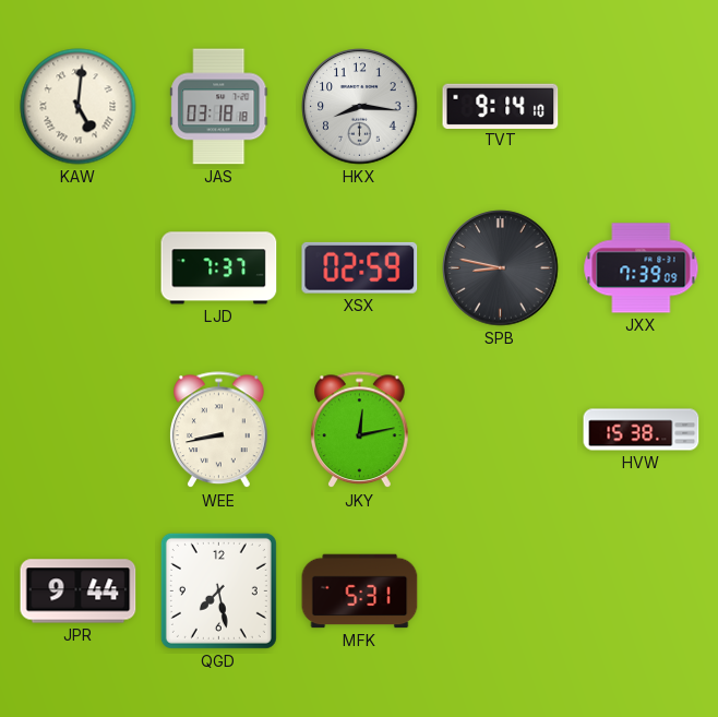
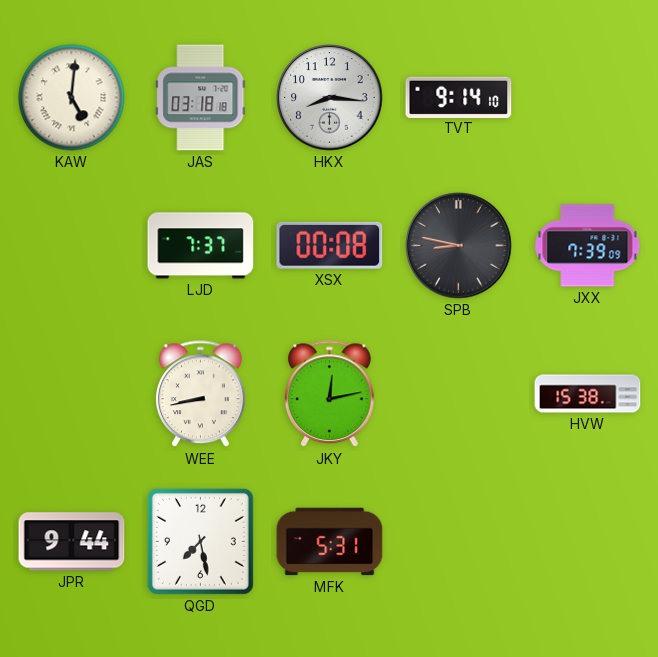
XSX: 02:59 -> 00:08
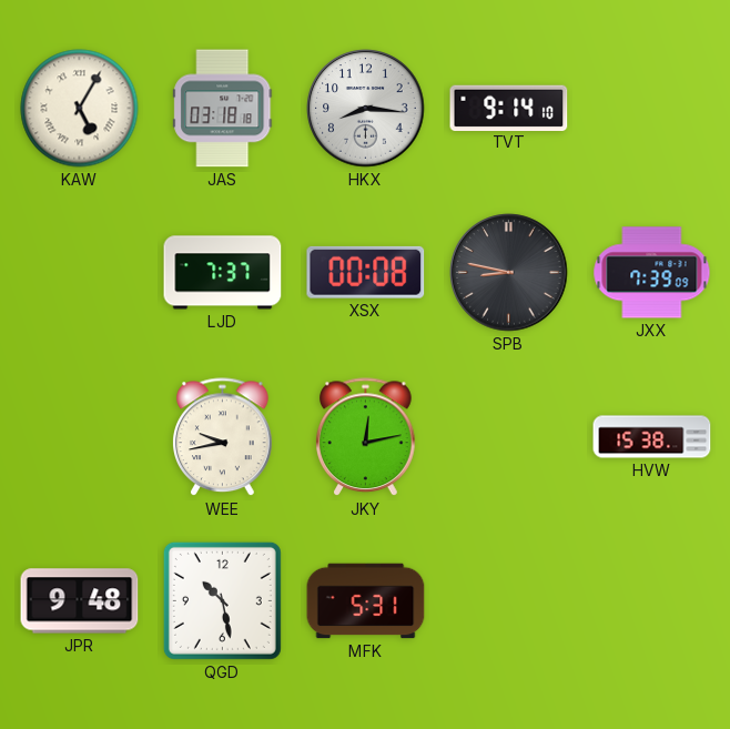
KAW: 5:01 -> 5:05
WEE: 8:43 -> 9:43
JPR: 9:44 -> 9:48
QGD: 7:28 -> 10:28
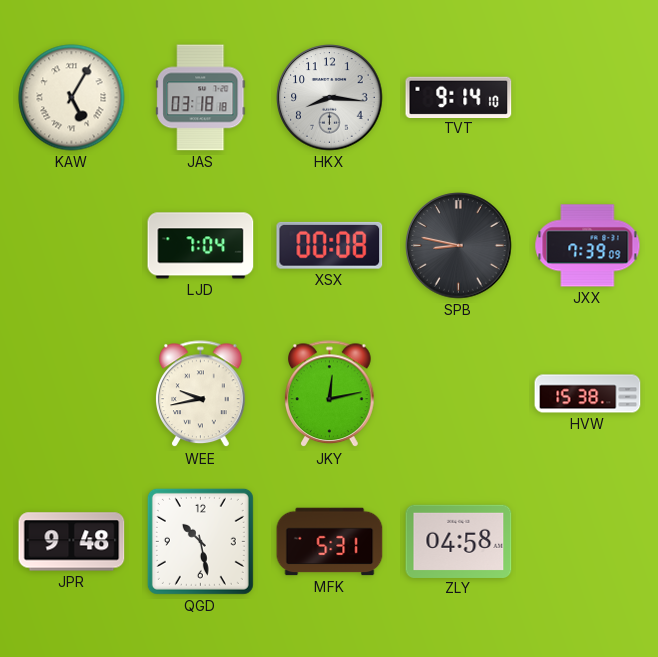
LJD: 7:37 -> 7:04
ZLY: none -> 04:58
